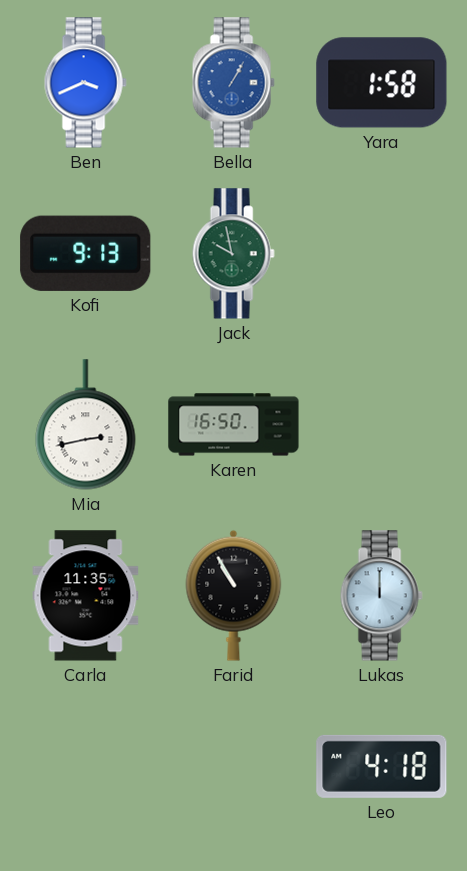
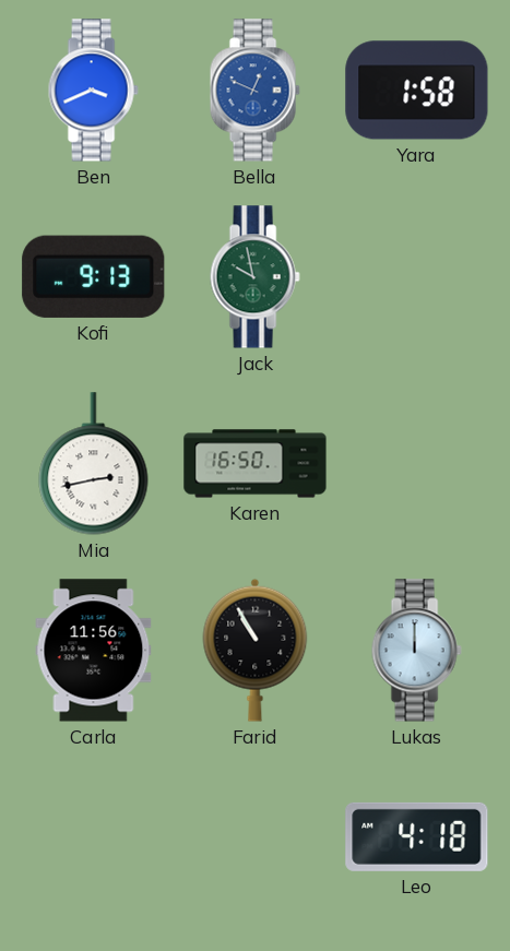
Bella: 1:05 -> 12:49
Carla: 11:35 -> 11:56
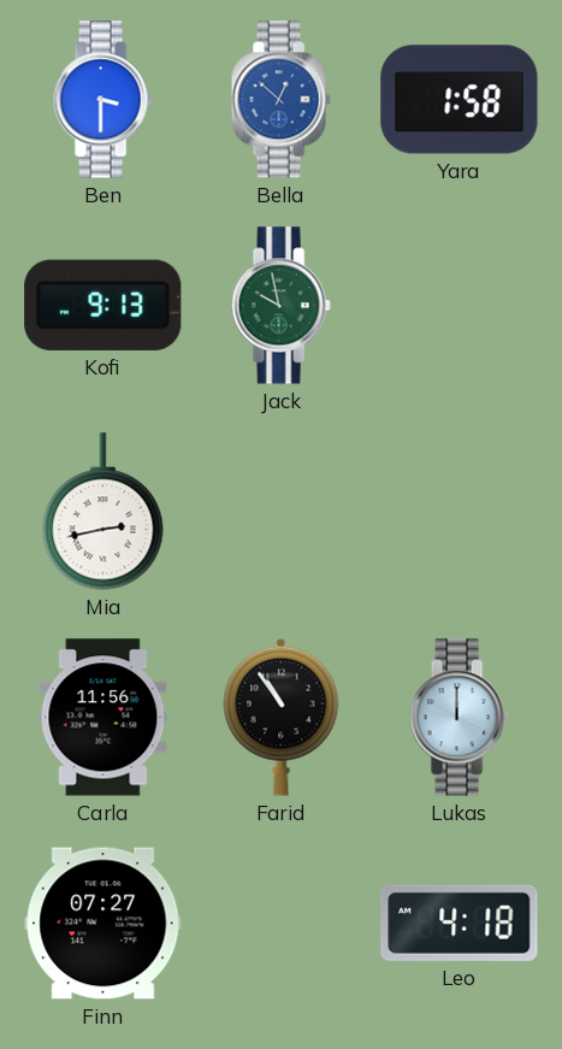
Ben: 3:41 -> 3:30
Bella: 12:49 -> 12:52
Karen: 16:50 -> none
Farid: 10:55 -> 10:54
Finn: none -> 07:27
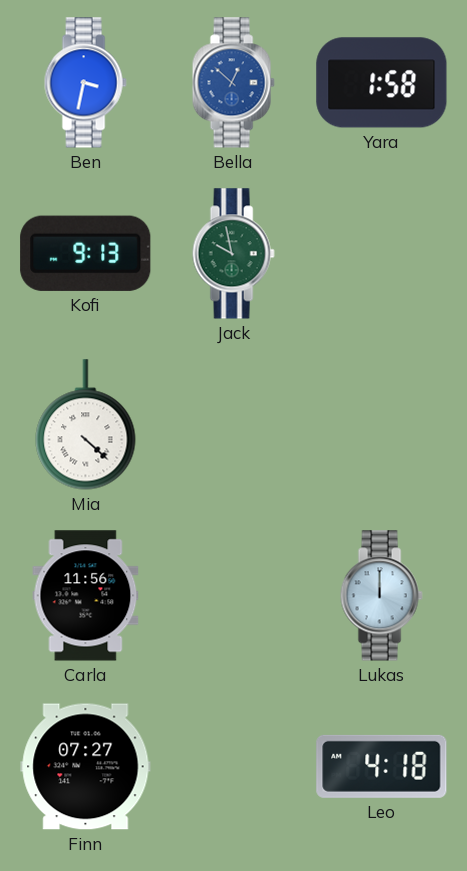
Ben: 3:30 -> 3:32
Mia: 2:43 -> 4:22
Farid: 10:54 -> none
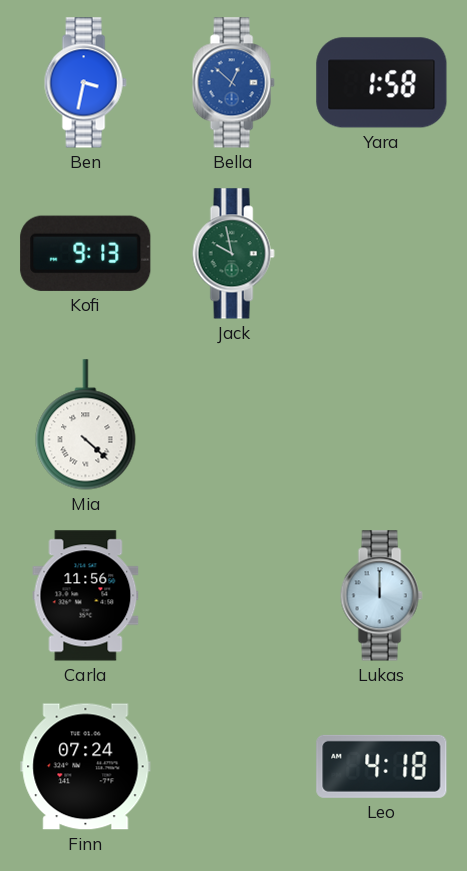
Finn: 07:27 -> 07:24
